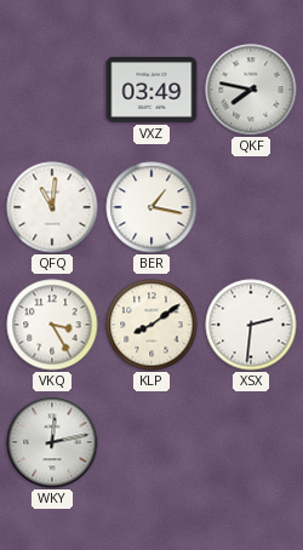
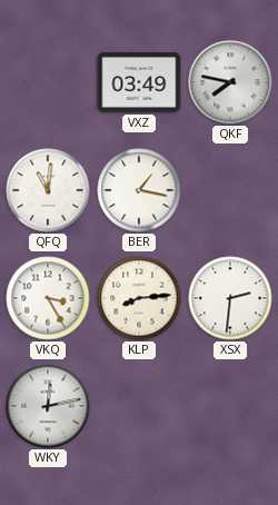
KLP: 8:09 -> 8:14
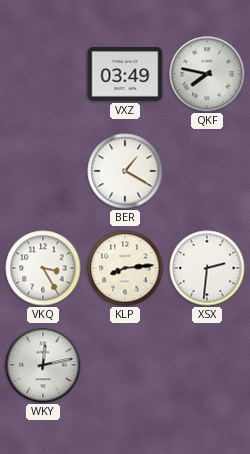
QFQ: 11:01 -> none
BER: 1:17 -> 1:20
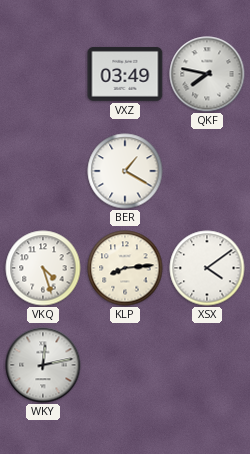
VKQ: 3:25 -> 4:27
XSX: 2:31 -> 4:09
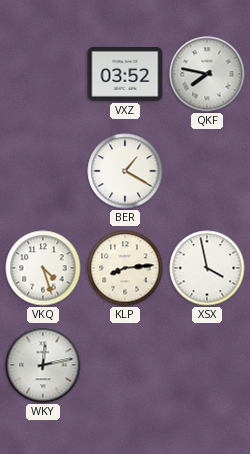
VXZ: 03:49 -> 03:52
XSX: 4:09 -> 3:58
